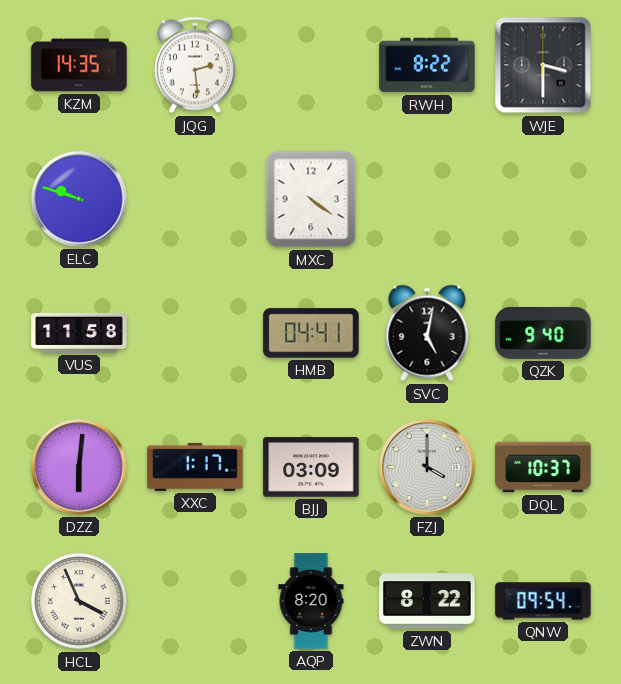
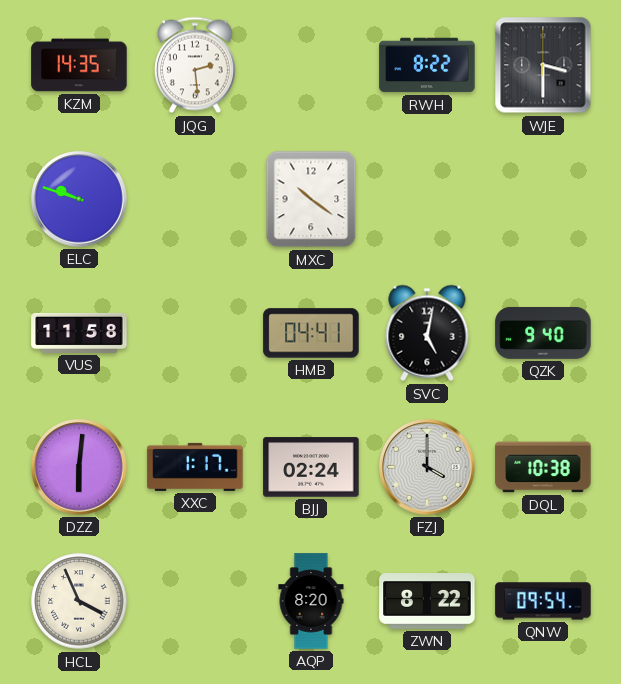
MXC: 4:21 -> 10:21
BJJ: 03:09 -> 02:24
DQL: 10:37 -> 10:38
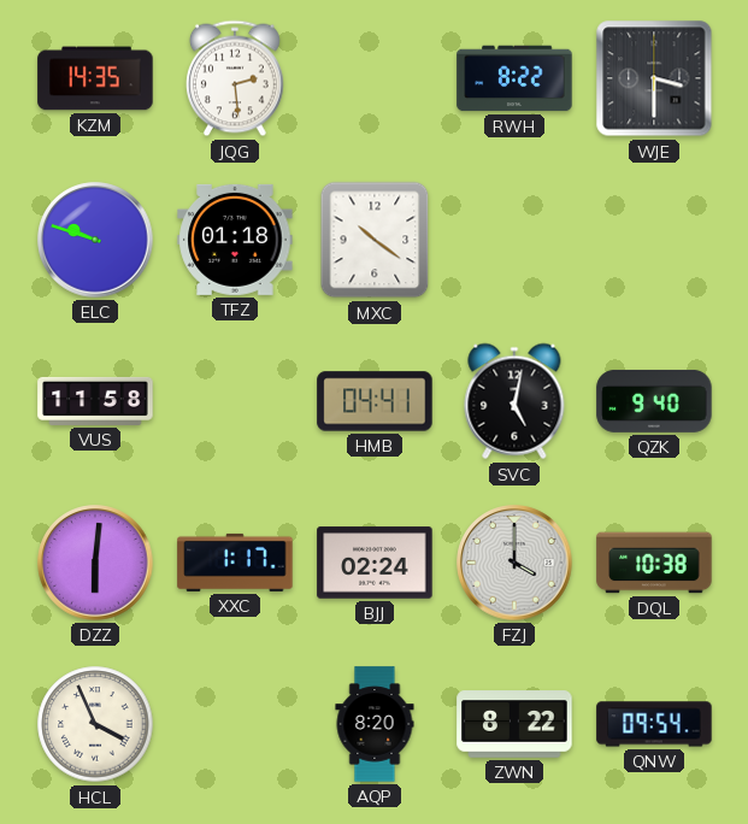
TFZ: none -> 01:18
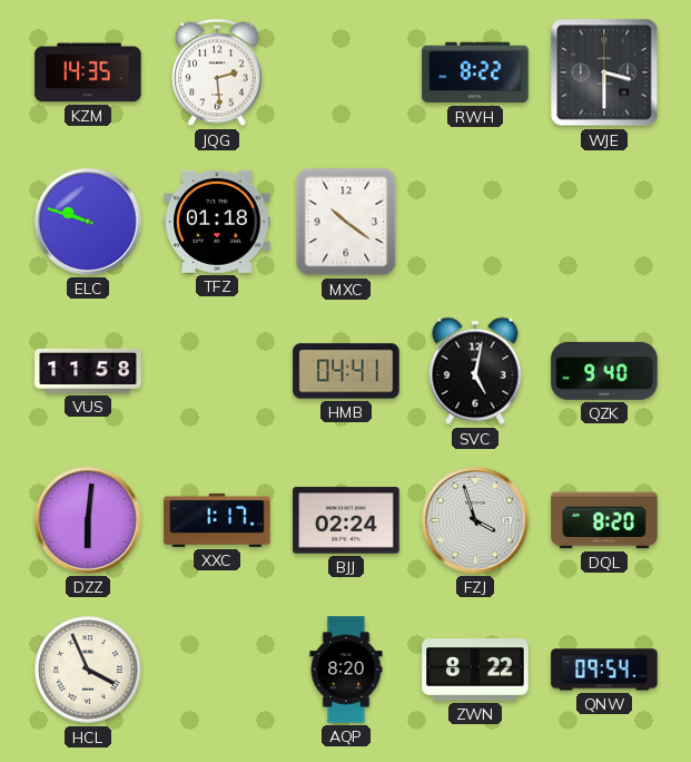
FZJ: 4:00 -> 3:57
DQL: 10:38 -> 8:20
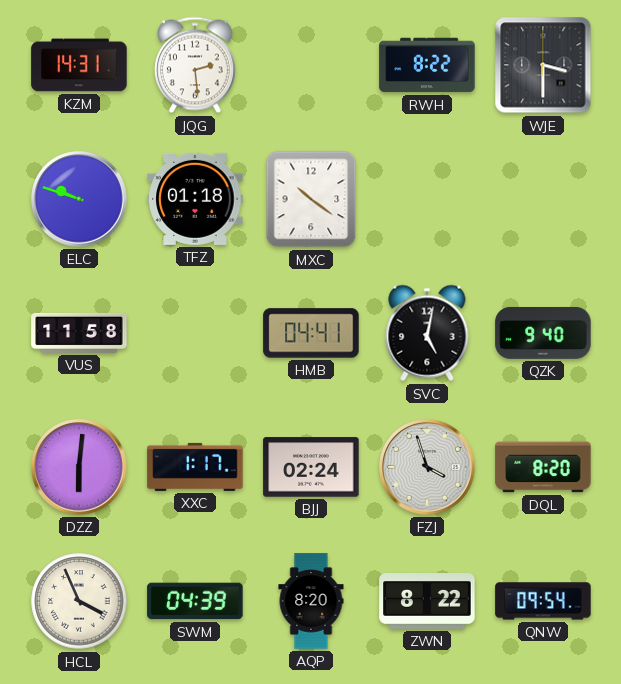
KZM: 14:35 -> 14:31
SWM: none -> 04:39
